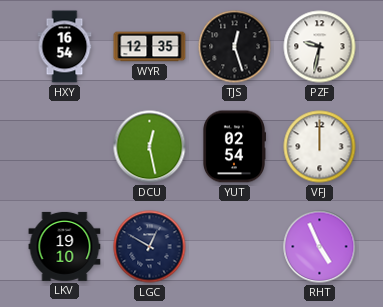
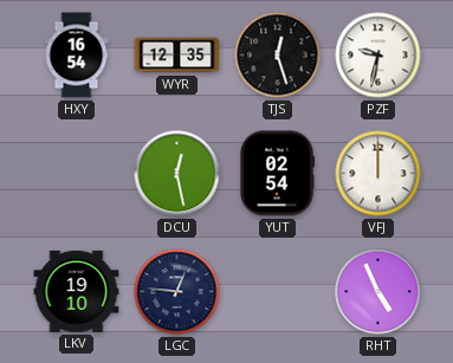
LGC: 12:50 -> 12:46
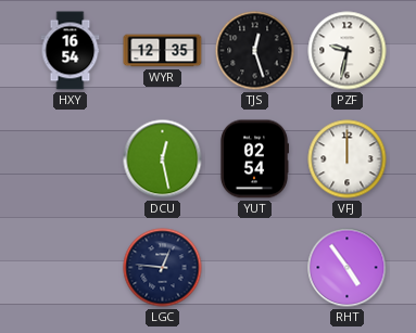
LKV: 19:10 -> none
RHT: 4:56 -> 4:54
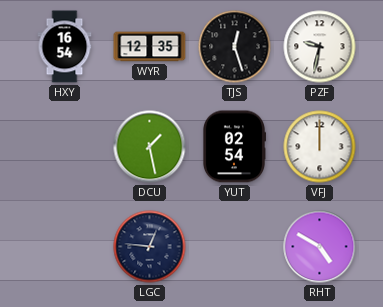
DCU: 12:28 -> 1:28
RHT: 4:54 -> 4:50
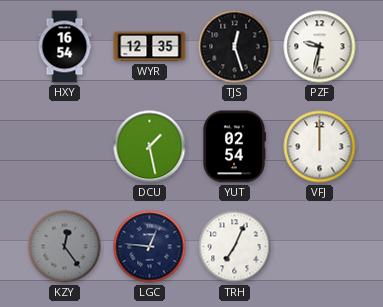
KZY: none -> 12:24
TRH: none -> 7:04
RHT: 4:50 -> none
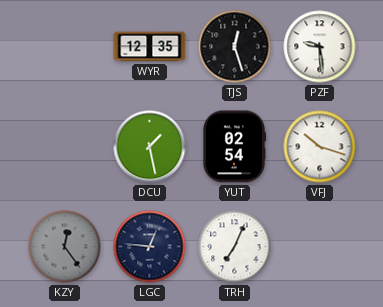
HXY: 16:54 -> none
PZF: 9:32 -> 9:29
VFJ: 12:00 -> 10:18
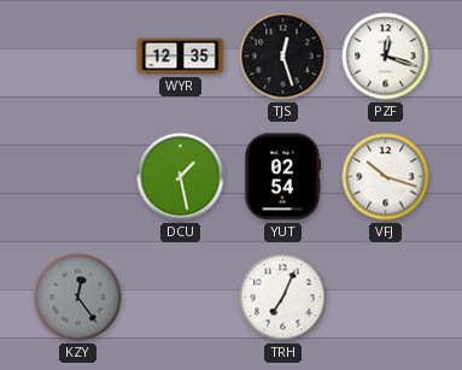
PZF: 9:29 -> 12:18
LGC: 12:46 -> none
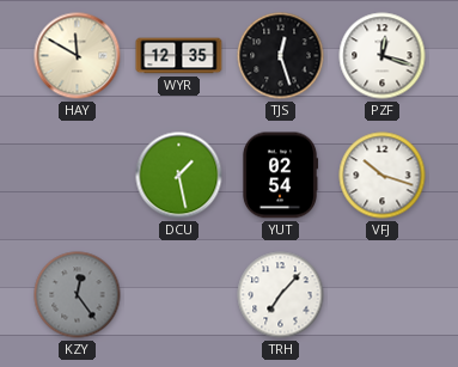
HAY: none -> 11:50
TRH: 7:04 -> 7:07
